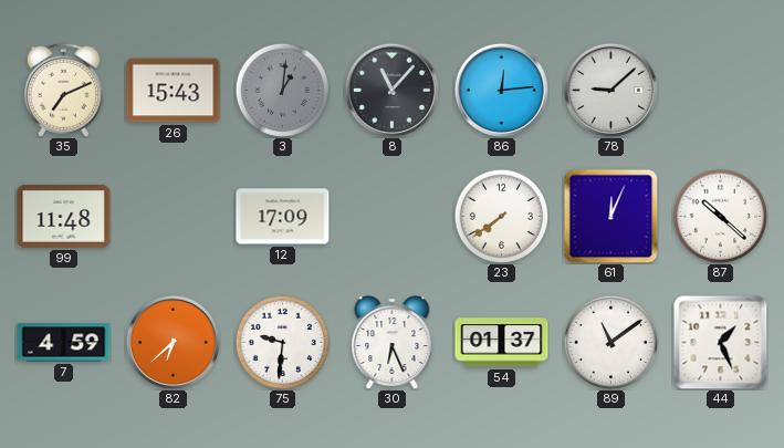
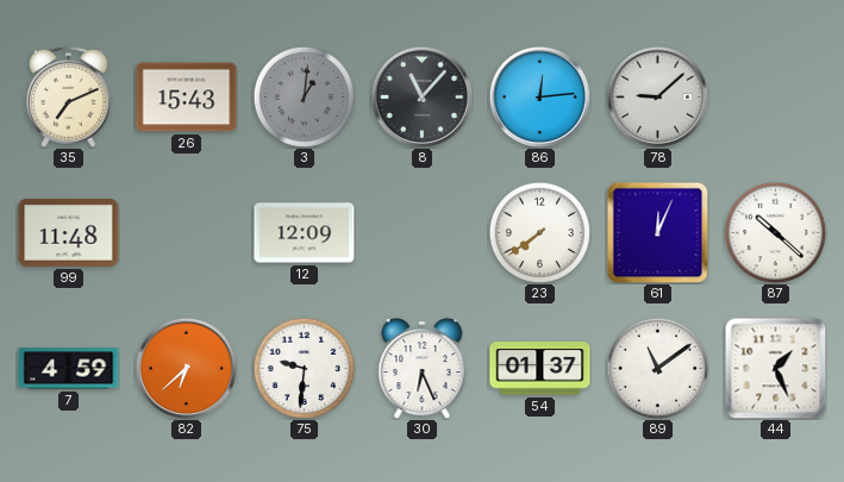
12: 17:09 -> 12:09
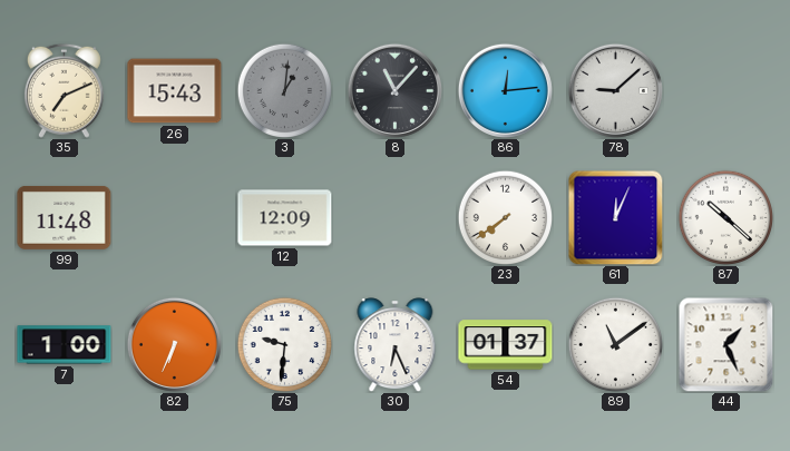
7: 4:59 -> 1:00
82: 6:38 -> 6:34
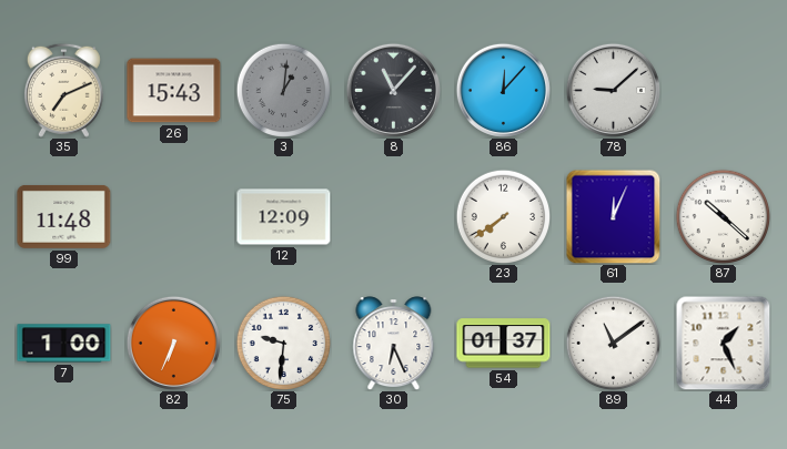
86: 12:14 -> 12:07
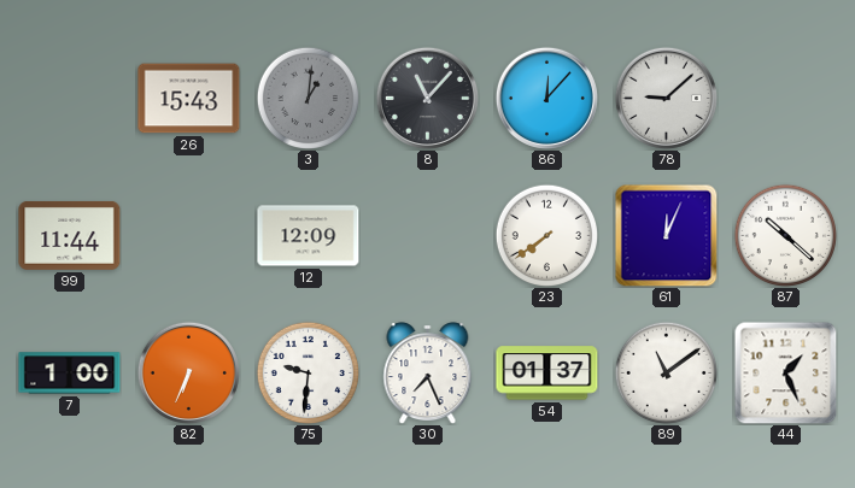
35: 7:11 -> none
99: 11:48 -> 11:44
30: 6:26 -> 7:26
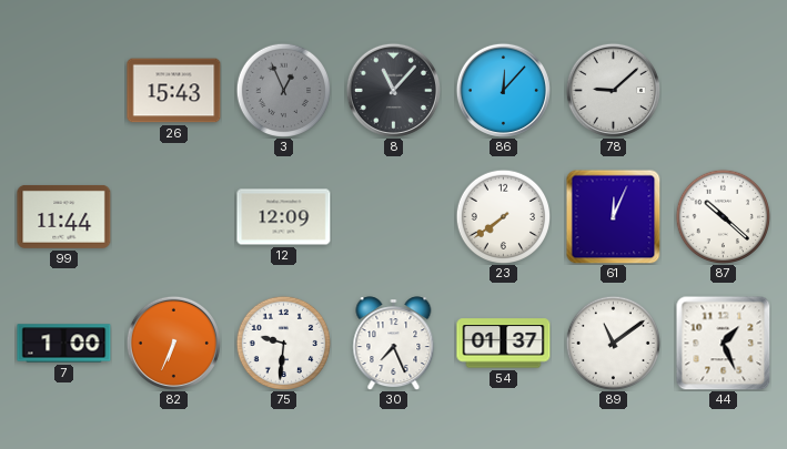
3: 1:01 -> 12:56
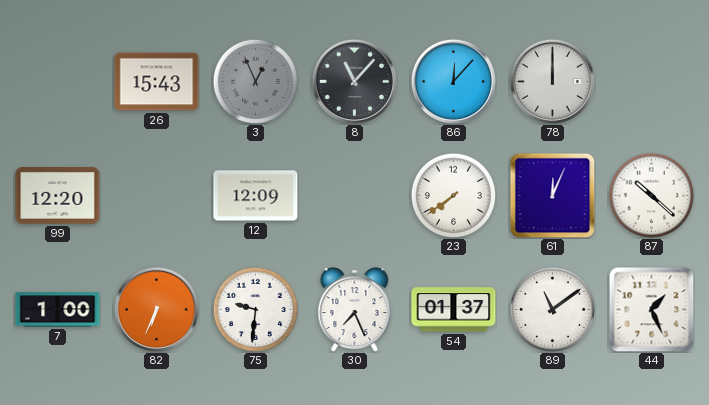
78: 9:08 -> 12:00
99: 11:44 -> 12:20
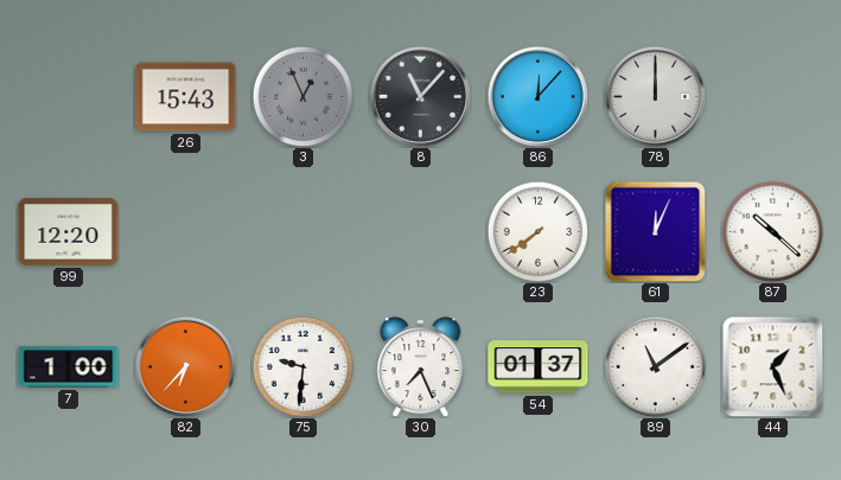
12: 12:09 -> none
82: 6:34 -> 6:37
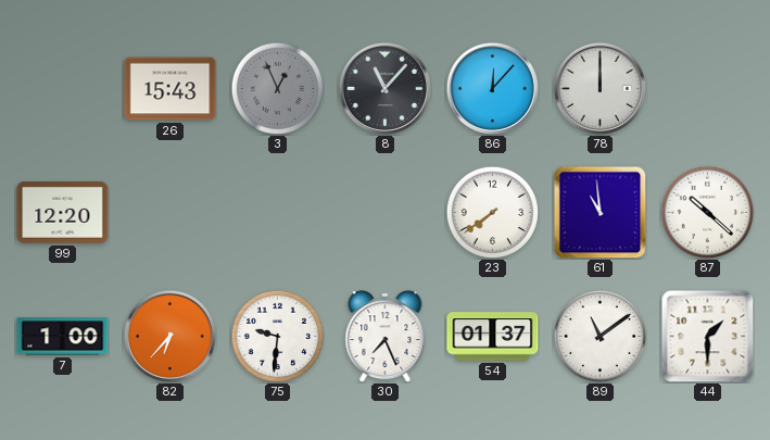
61: 12:04 -> 10:59
44: 1:26 -> 1:30
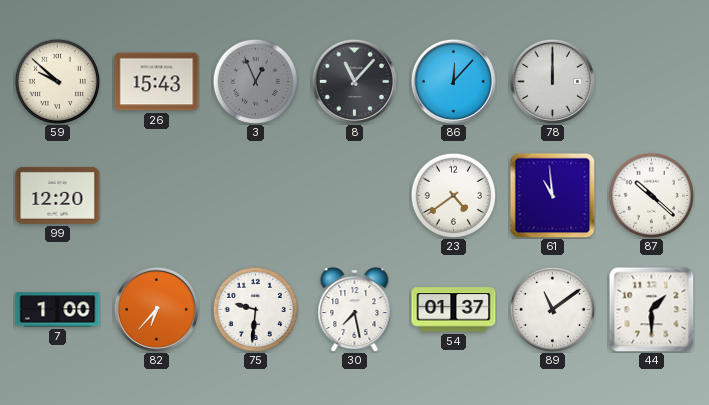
59: none -> 9:52
23: 7:39 -> 4:39
30: 7:26 -> 7:28
